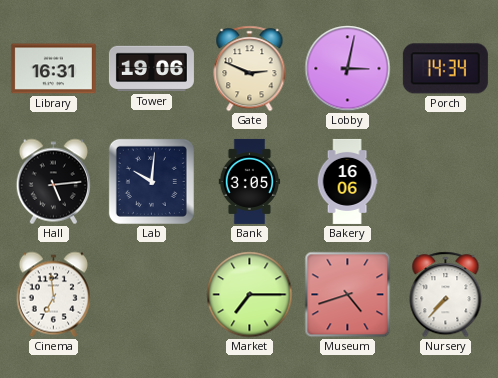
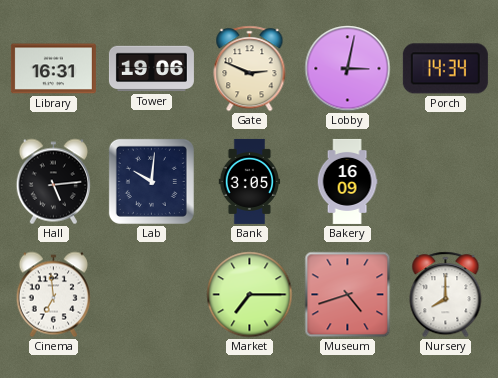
Bakery: 16:06 -> 16:09
Nursery: 7:37 -> 8:00
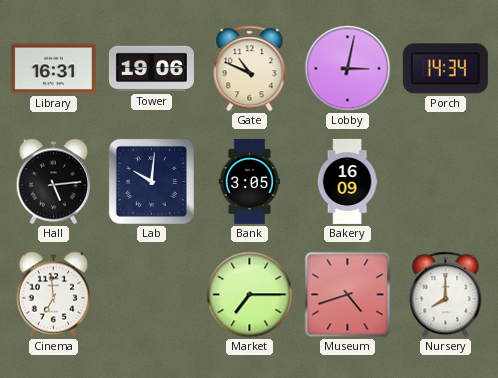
Gate: 2:49 -> 10:49
